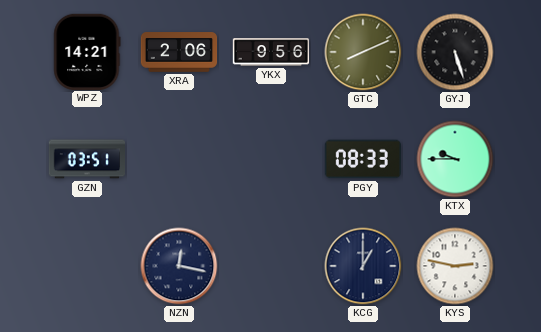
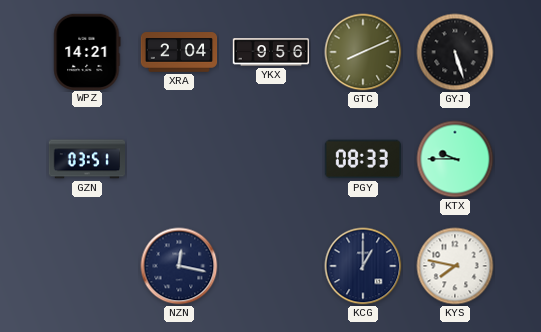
XRA: 2:06 -> 2:04
KYS: 2:47 -> 7:47
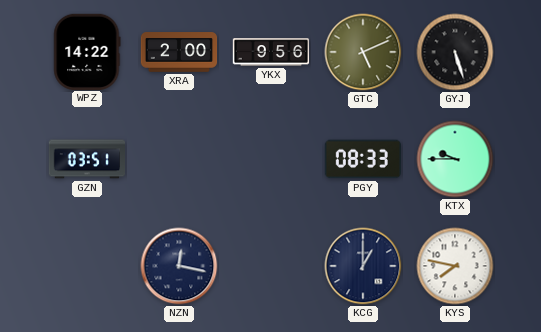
WPZ: 14:21 -> 14:22
XRA: 2:04 -> 2:00
GTC: 8:11 -> 5:11
